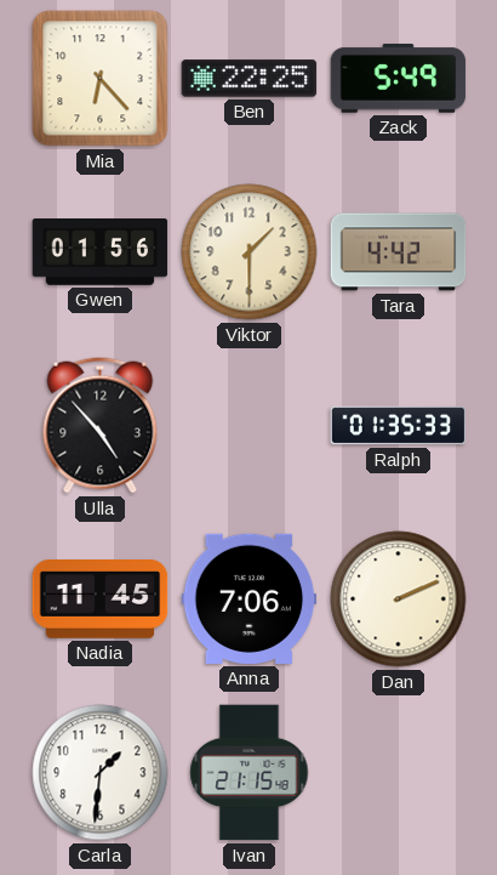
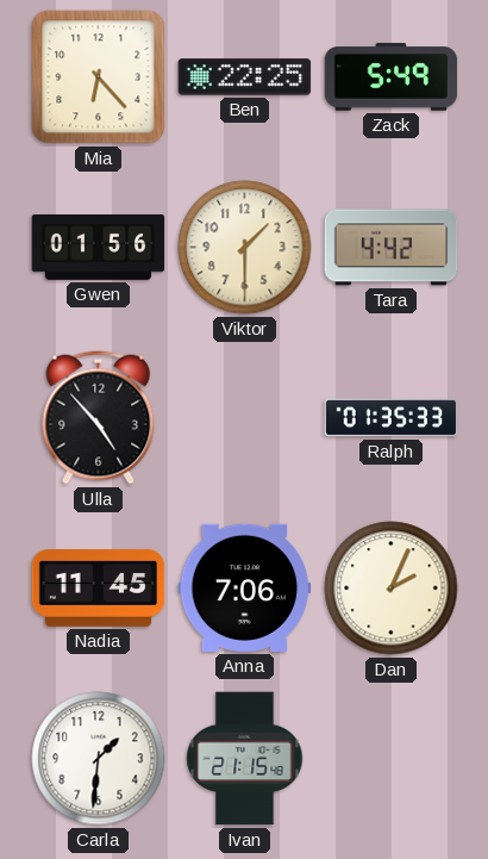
Dan: 2:11 -> 2:04
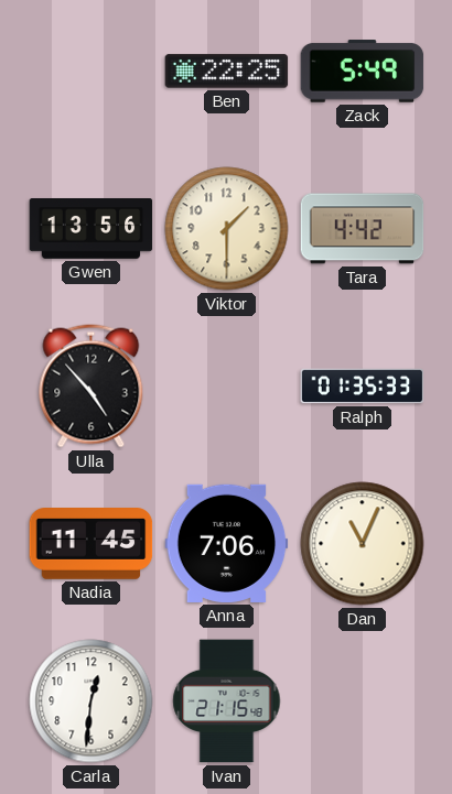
Mia: 6:23 -> none
Gwen: 01:56 -> 13:56
Dan: 2:04 -> 11:04
Carla: 1:31 -> 12:31
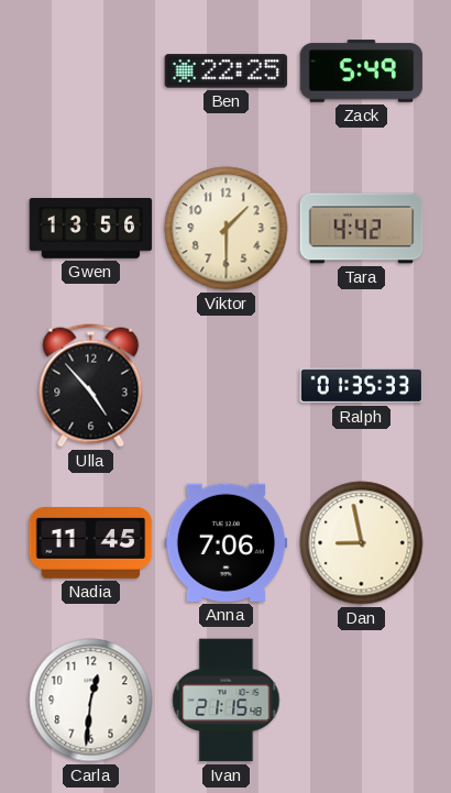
Dan: 11:04 -> 8:58
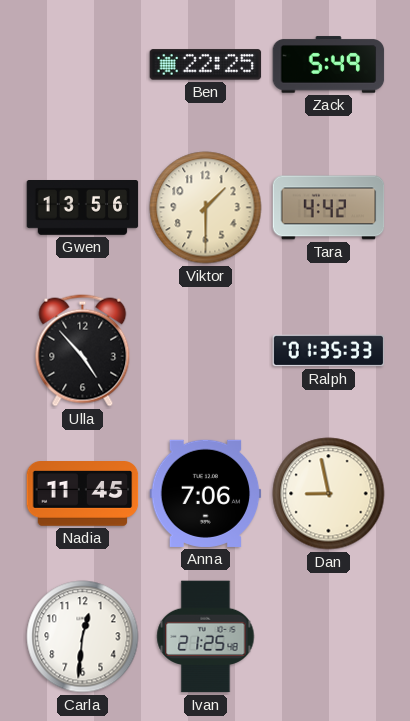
Ivan: 21:15 -> 21:25
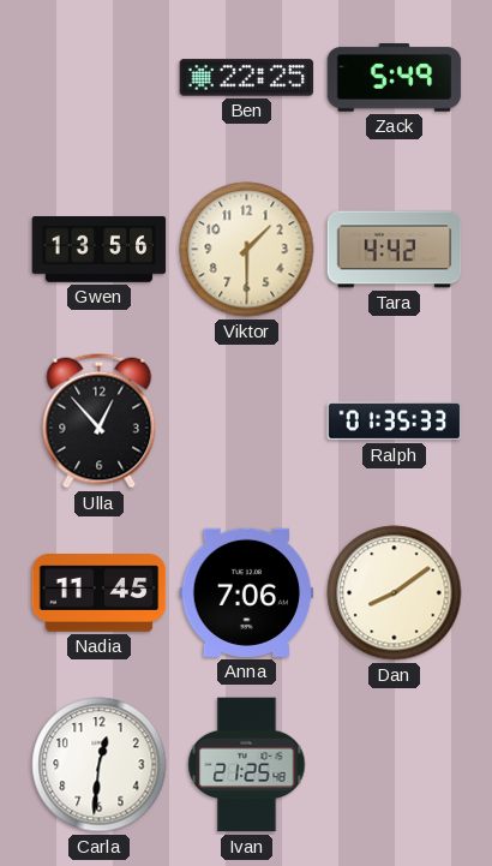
Ulla: 4:53 -> 12:53
Dan: 8:58 -> 8:09
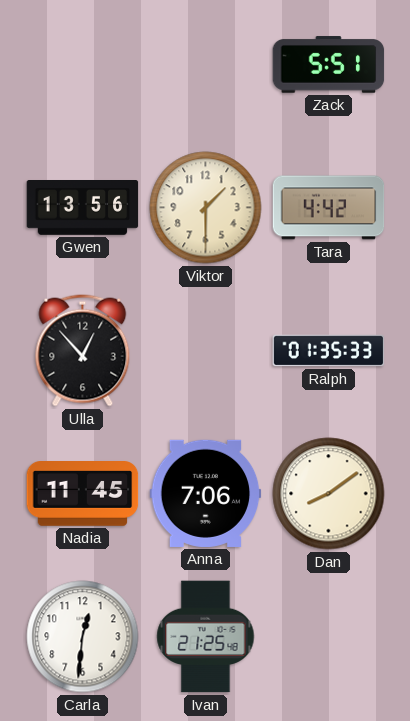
Ben: 22:25 -> none
Zack: 5:49 -> 5:51
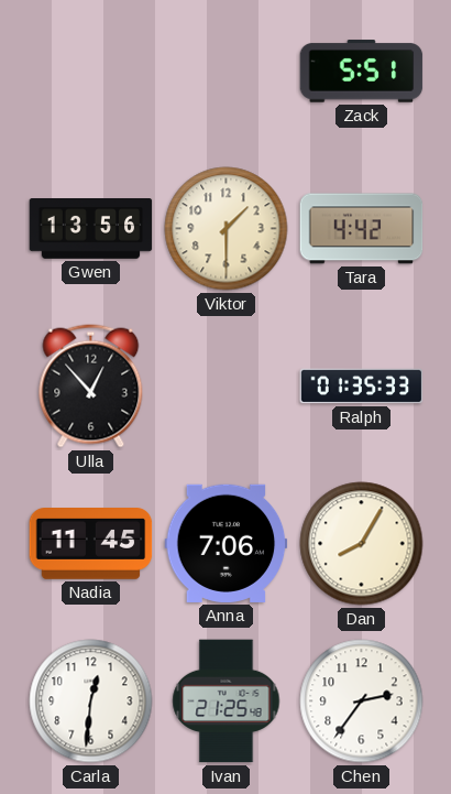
Dan: 8:09 -> 8:05
Chen: none -> 2:36
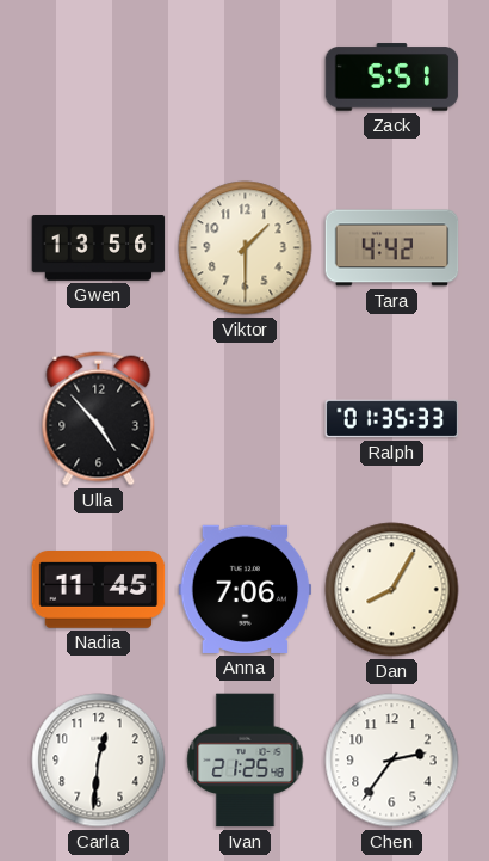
Ulla: 12:53 -> 4:53
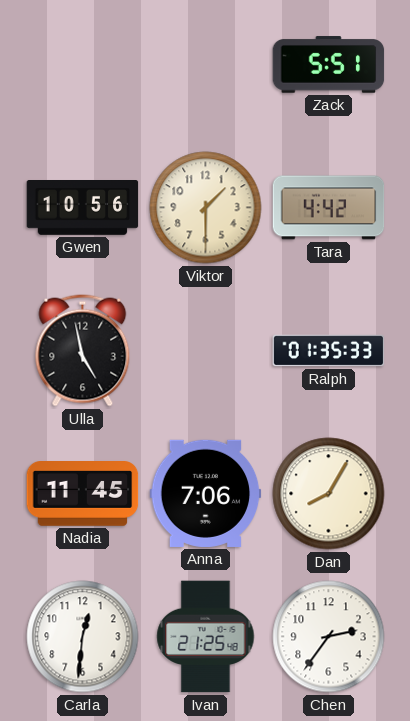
Gwen: 13:56 -> 10:56
Ulla: 4:53 -> 4:58
